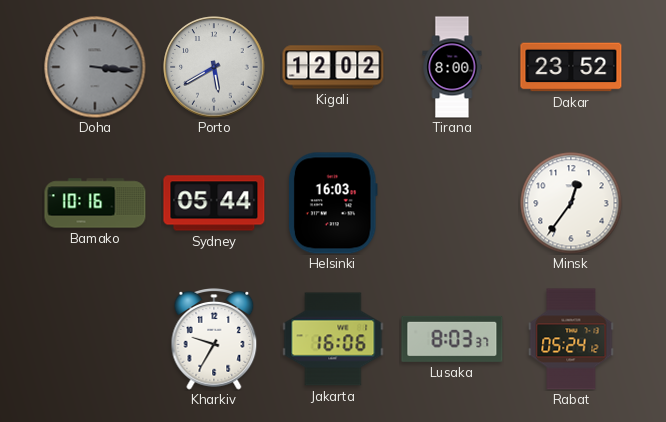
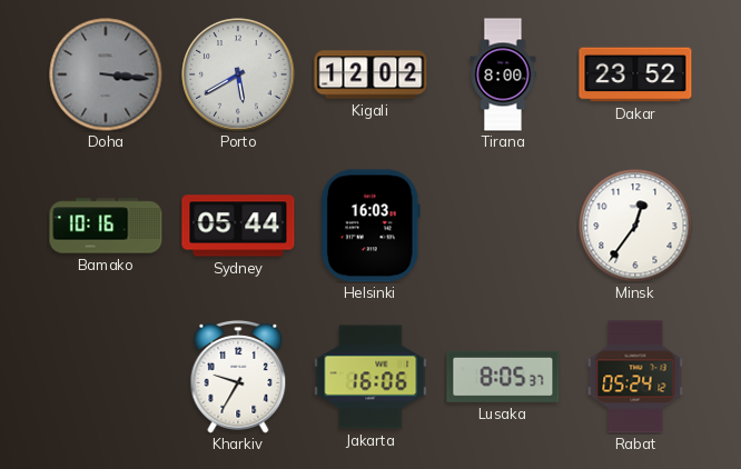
Lusaka: 8:03 -> 8:05
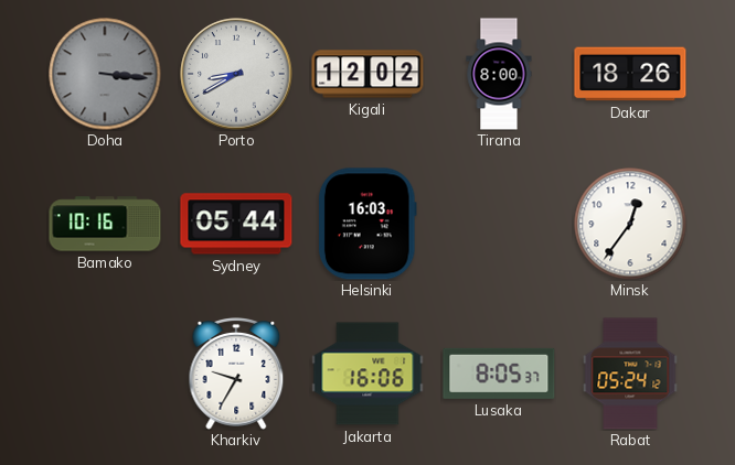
Porto: 5:40 -> 8:40
Dakar: 23:52 -> 18:26
